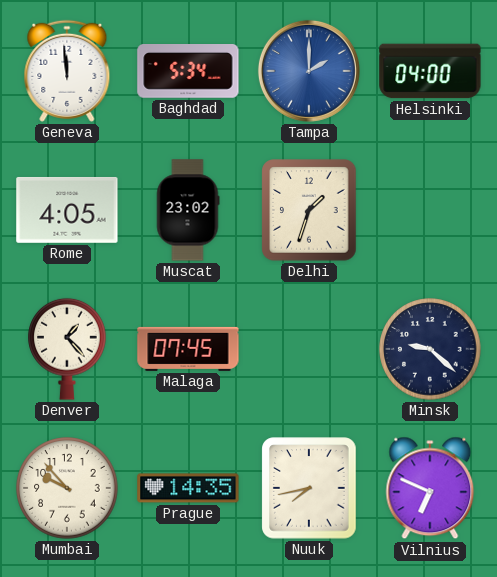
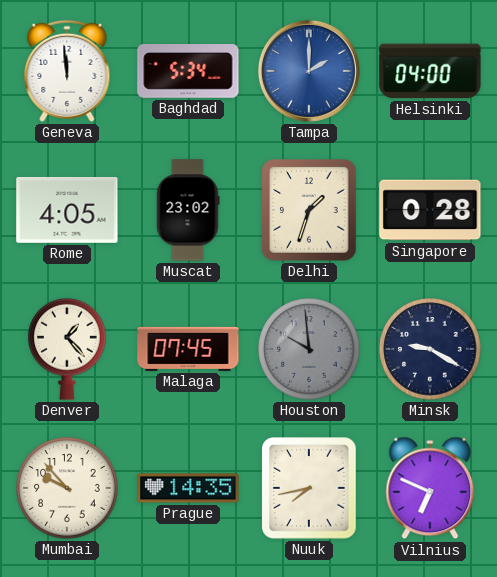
Singapore: none -> 0:28
Houston: none -> 9:59
Minsk: 9:22 -> 9:20
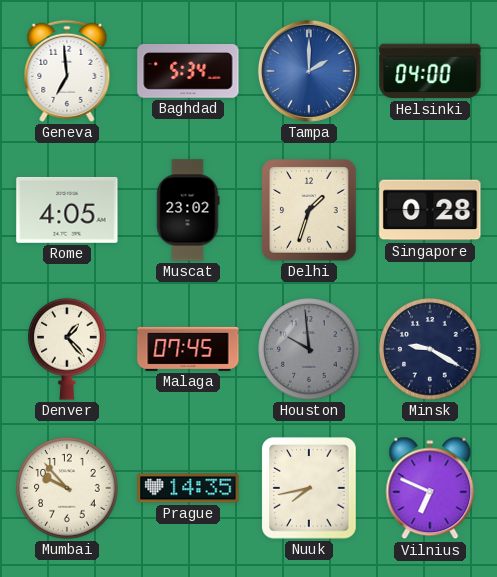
Geneva: 11:59 -> 6:59
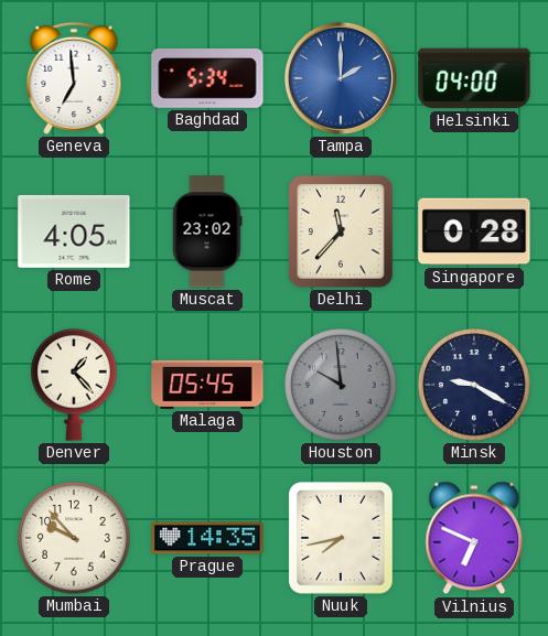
Delhi: 1:33 -> 11:37
Malaga: 07:45 -> 05:45
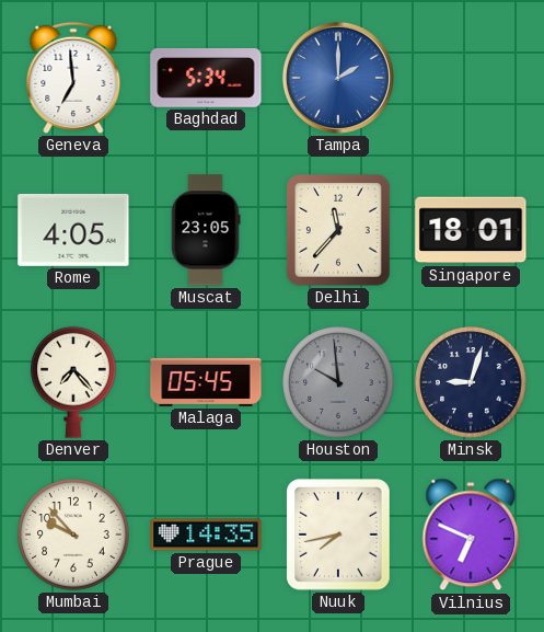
Helsinki: 04:00 -> none
Muscat: 23:02 -> 23:05
Singapore: 0:28 -> 18:01
Denver: 1:23 -> 7:23
Minsk: 9:20 -> 9:03
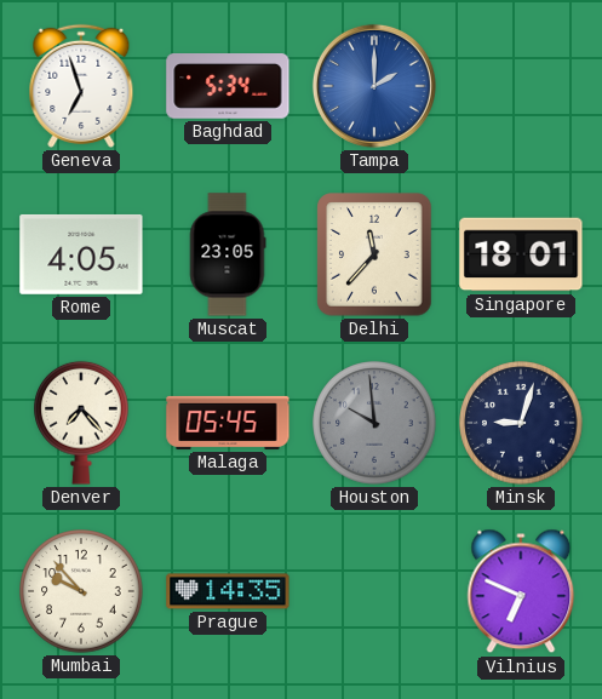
Geneva: 6:59 -> 6:57
Nuuk: 7:43 -> none
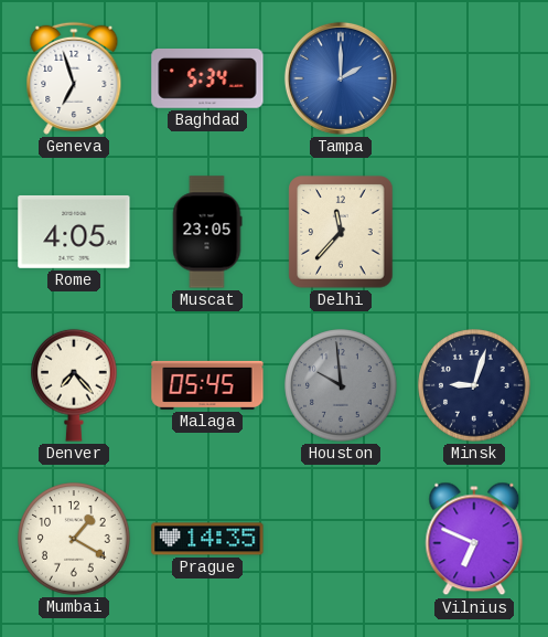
Singapore: 18:01 -> none
Mumbai: 9:53 -> 1:20
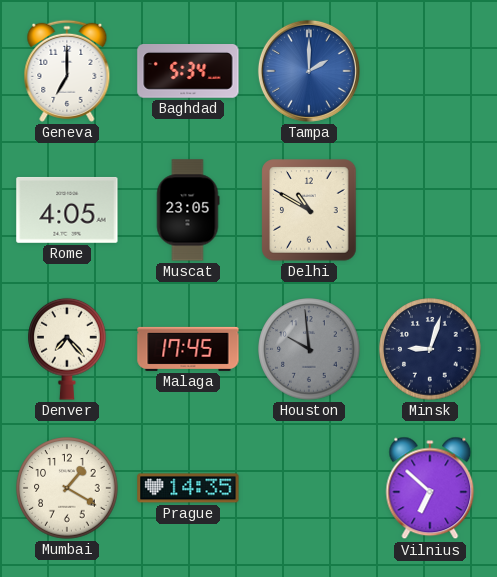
Geneva: 6:57 -> 7:00
Delhi: 11:37 -> 10:50
Malaga: 05:45 -> 17:45
Vilnius: 6:49 -> 6:52
